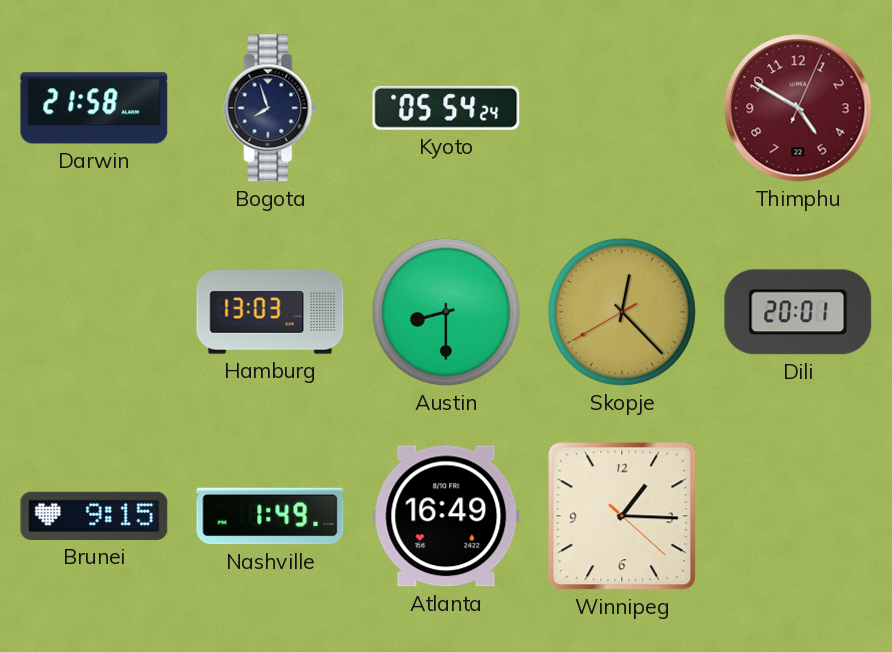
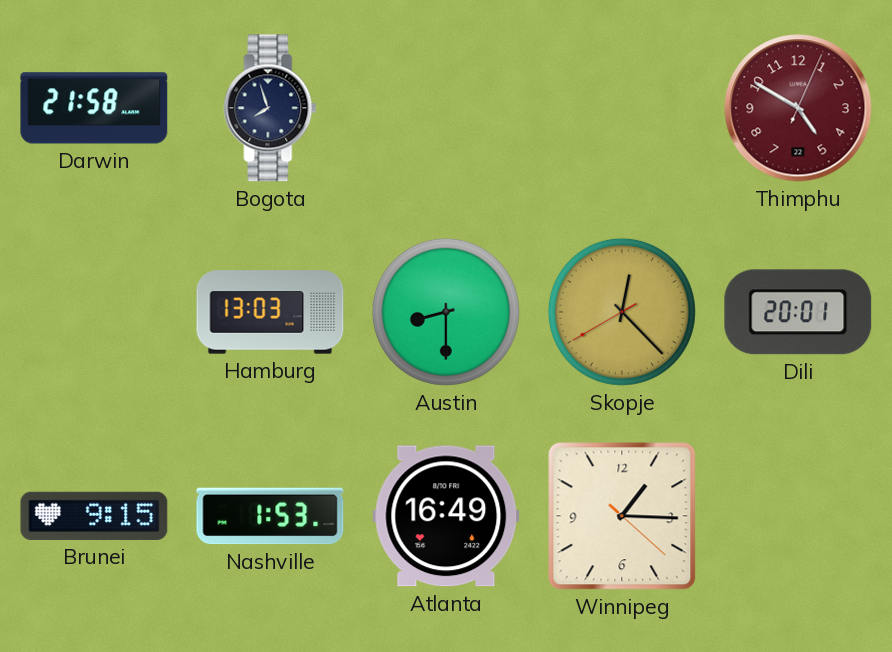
Kyoto: 05:54 -> none
Nashville: 1:49 -> 1:53
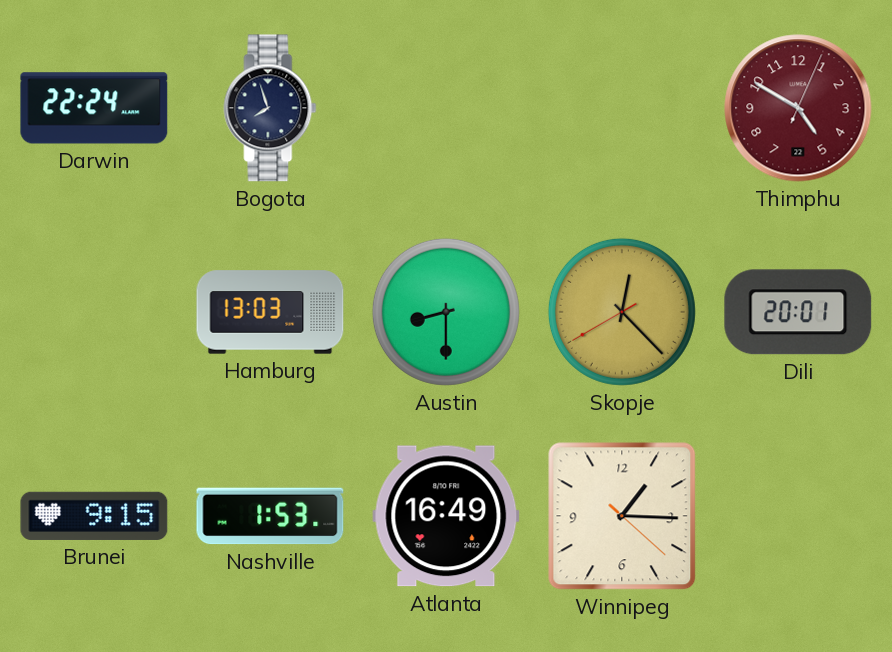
Darwin: 21:58 -> 22:24
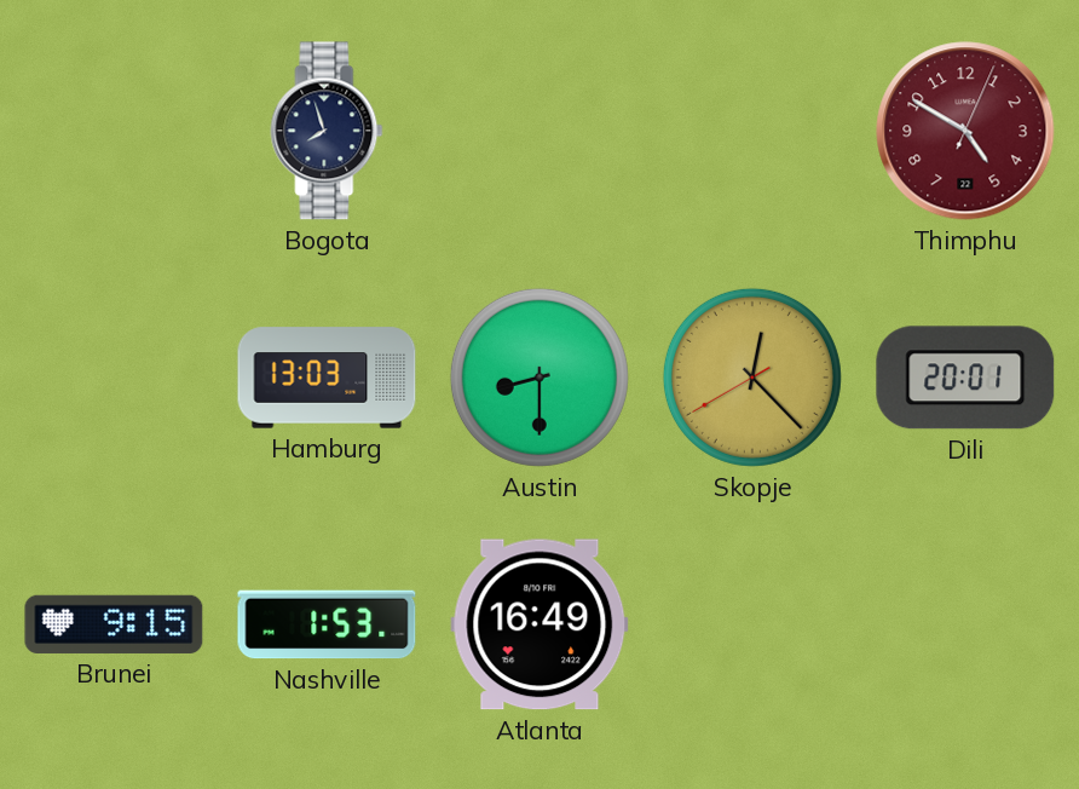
Darwin: 22:24 -> none
Winnipeg: 1:15 -> none
